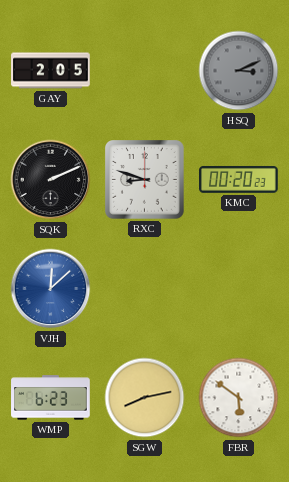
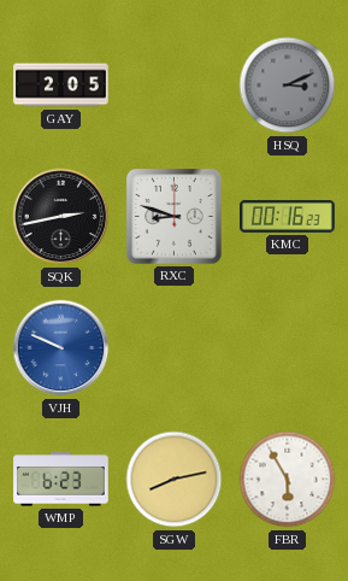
SQK: 2:11 -> 2:43
KMC: 00:20 -> 00:16
VJH: 12:08 -> 9:49
FBR: 5:51 -> 5:55
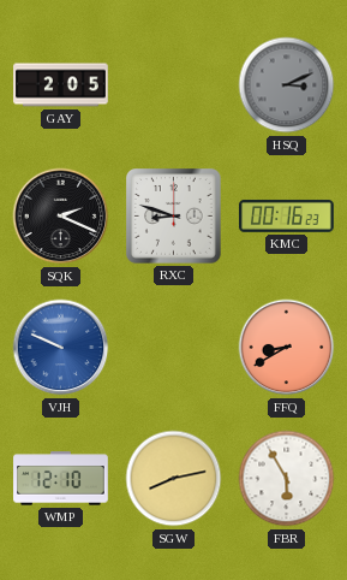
SQK: 2:43 -> 2:19
FFQ: none -> 8:40
WMP: 6:23 -> 12:10
